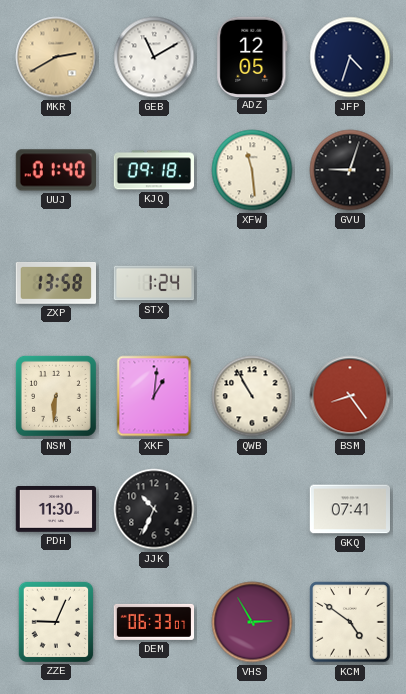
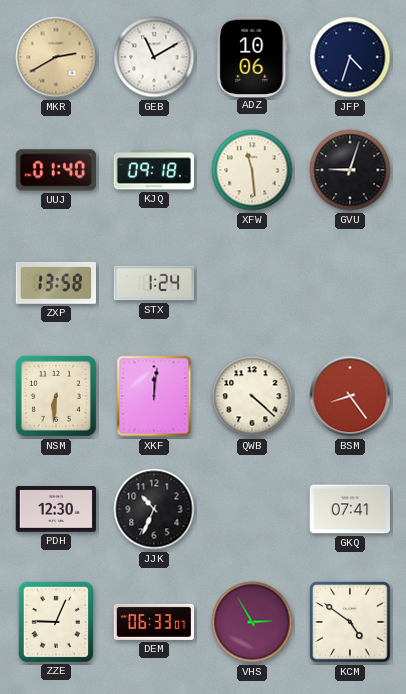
ADZ: 12:05 -> 10:06
XKF: 1:01 -> 12:01
QWB: 10:55 -> 4:22
PDH: 11:30 -> 12:30
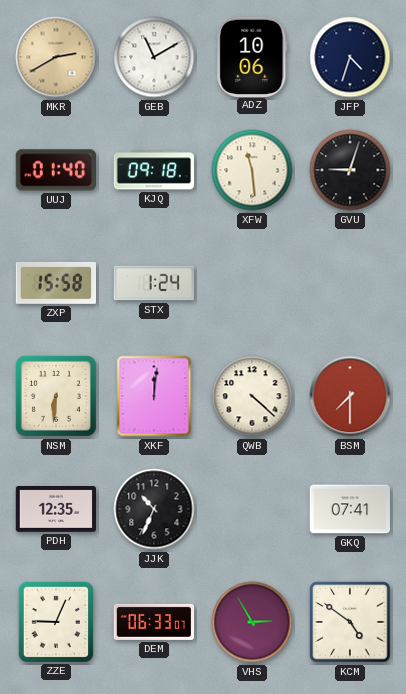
ZXP: 13:58 -> 15:58
BSM: 8:24 -> 7:30
PDH: 12:30 -> 12:35
